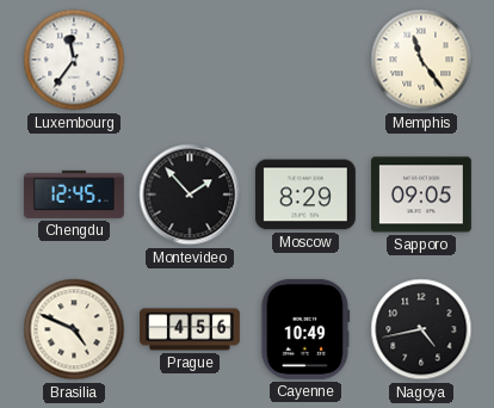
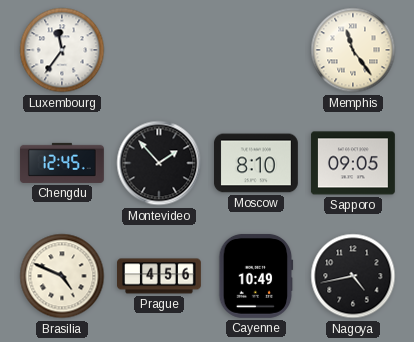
Moscow: 8:29 -> 8:10
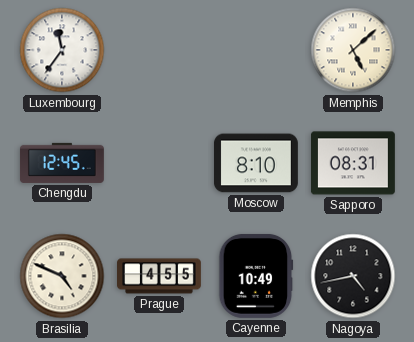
Memphis: 11:24 -> 5:08
Montevideo: 1:53 -> none
Sapporo: 09:05 -> 08:31
Prague: 4:56 -> 4:55
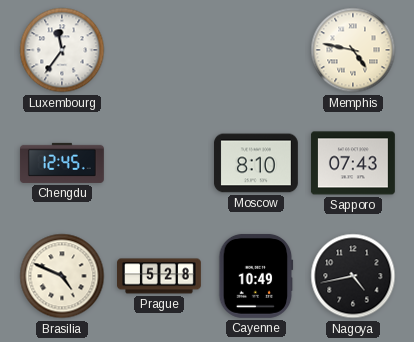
Memphis: 5:08 -> 4:47
Sapporo: 08:31 -> 07:43
Prague: 4:55 -> 5:28
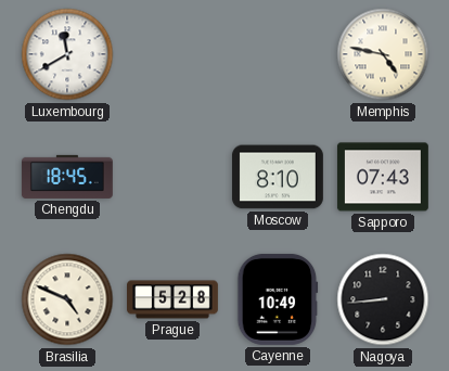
Luxembourg: 11:36 -> 11:40
Chengdu: 12:45 -> 18:45
Nagoya: 4:43 -> 8:44
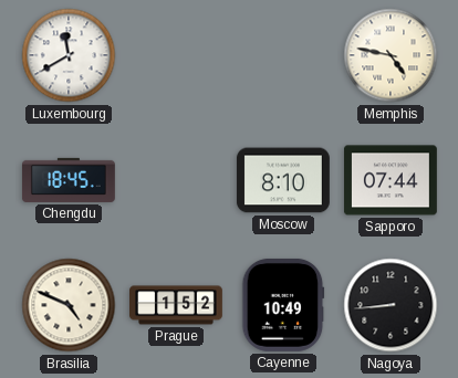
Sapporo: 07:43 -> 07:44
Prague: 5:28 -> 1:52
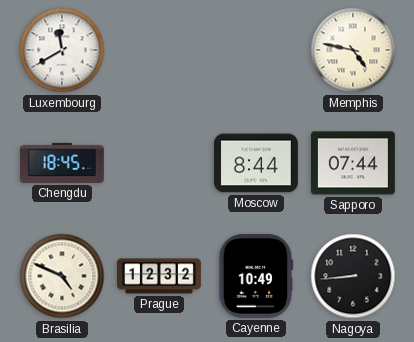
Moscow: 8:10 -> 8:44
Prague: 1:52 -> 12:32
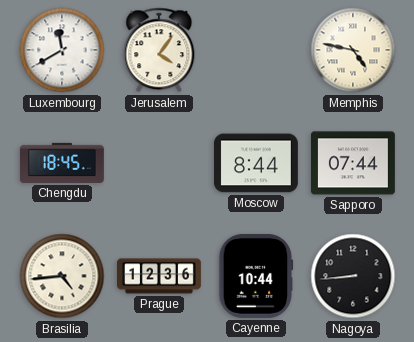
Jerusalem: none -> 4:06
Brasilia: 4:49 -> 4:44
Prague: 12:32 -> 12:36
Cayenne: 10:49 -> 10:44
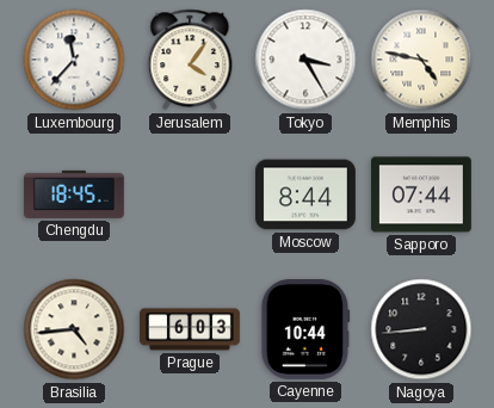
Luxembourg: 11:40 -> 11:37
Tokyo: none -> 3:25
Prague: 12:36 -> 6:03
